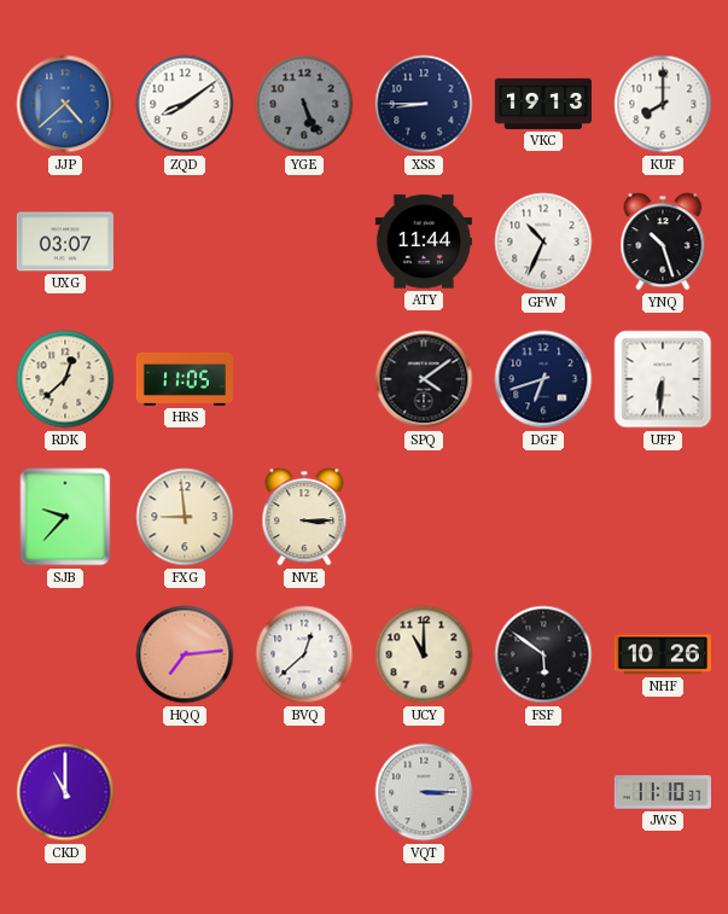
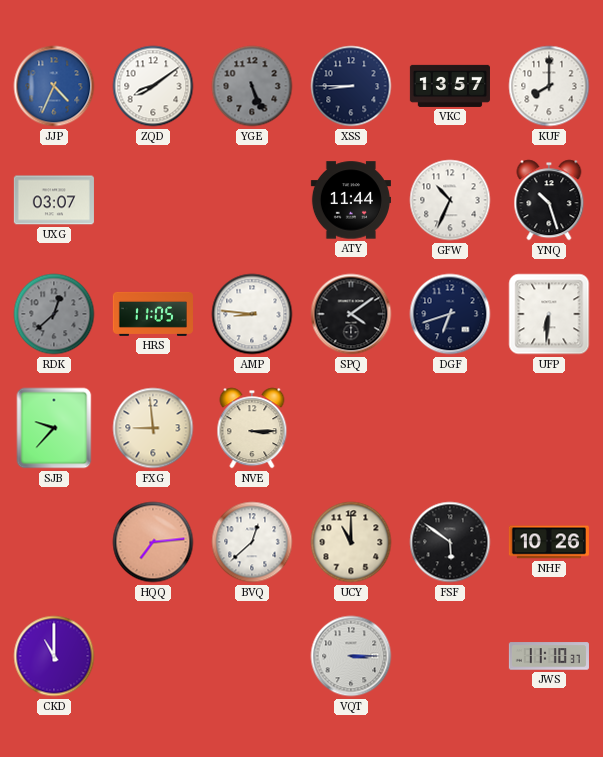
JJP: 4:38 -> 4:34
VKC: 19:13 -> 13:57
RDK dial: cream -> grey
AMP: none -> 8:46
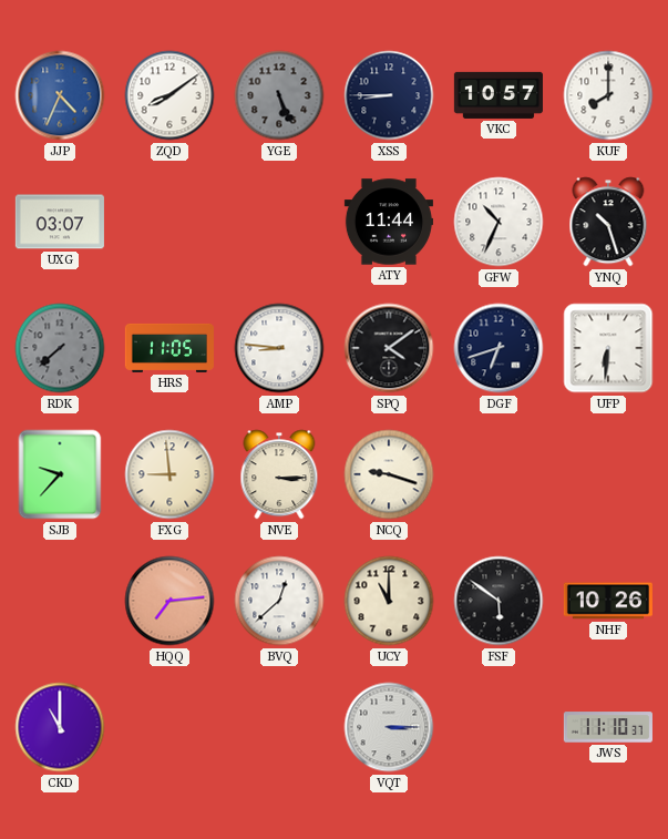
VKC: 13:57 -> 10:57
RDK: 12:38 -> 7:38
NCQ: none -> 9:18
